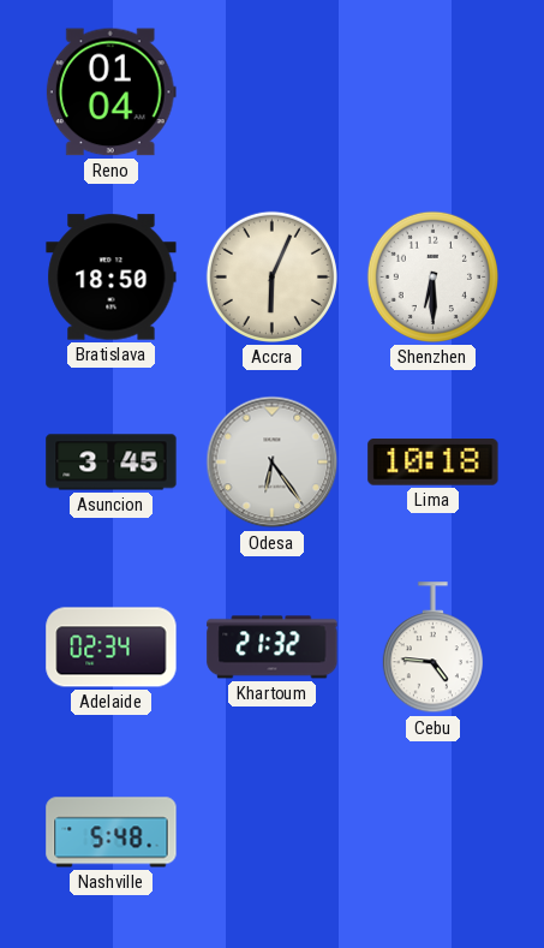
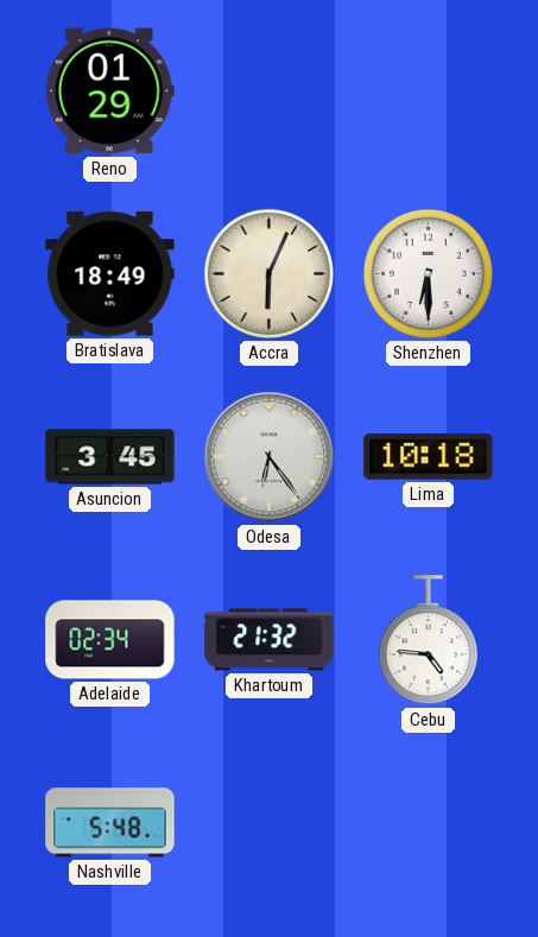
Reno: 01:04 -> 01:29
Bratislava: 18:50 -> 18:49
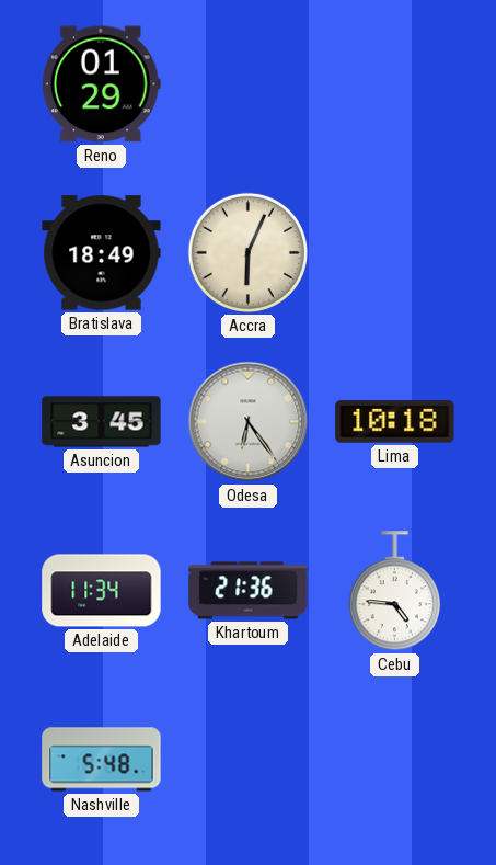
Shenzhen: 6:30 -> none
Adelaide: 02:34 -> 11:34
Khartoum: 21:32 -> 21:36
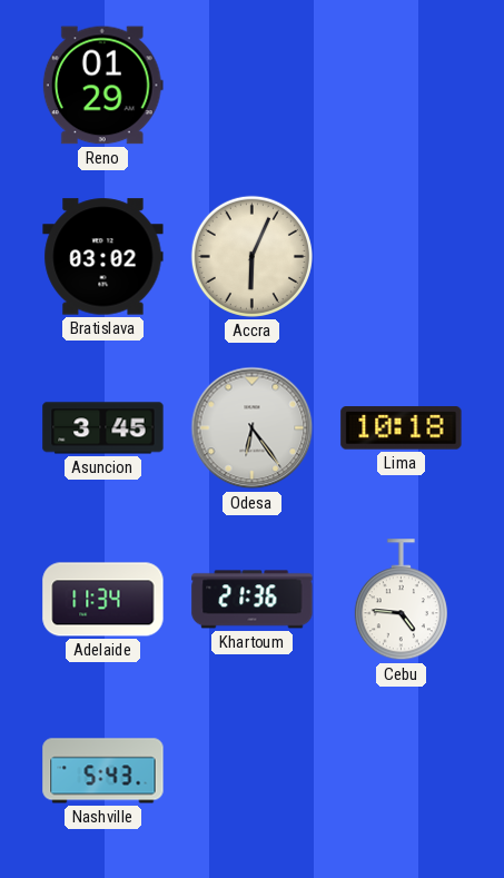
Bratislava: 18:49 -> 03:02
Nashville: 5:48 -> 5:43
